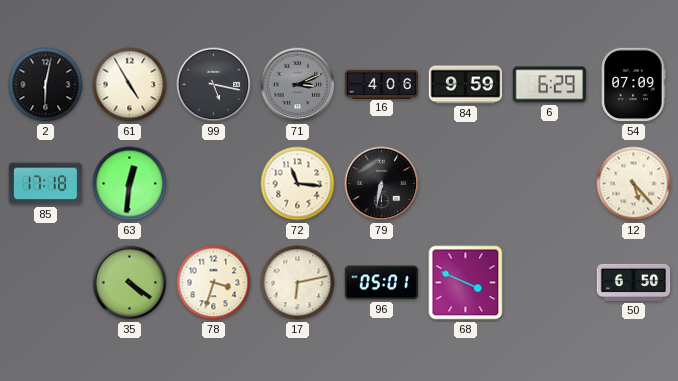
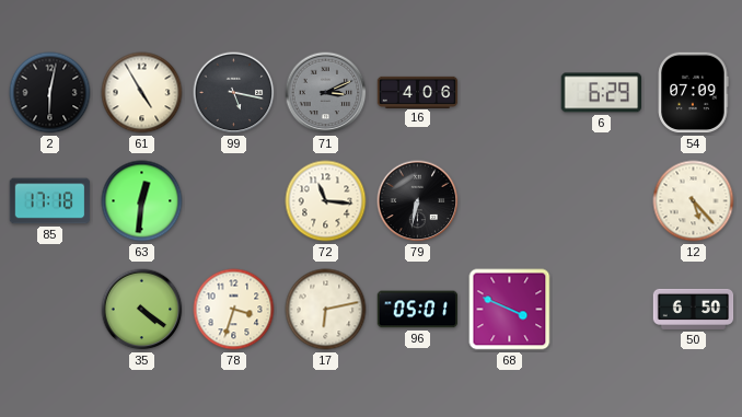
84: 9:59 -> none
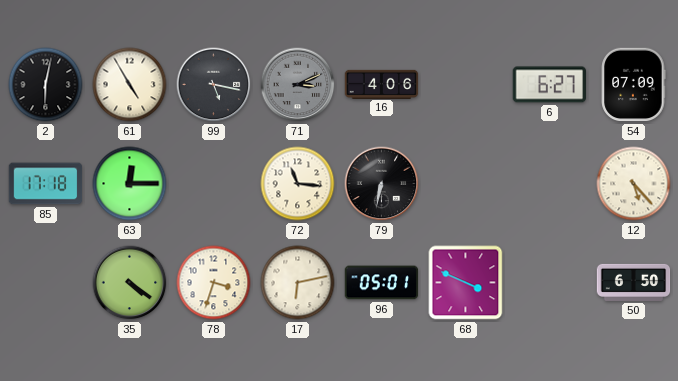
6: 6:29 -> 6:27
63: 12:31 -> 12:15
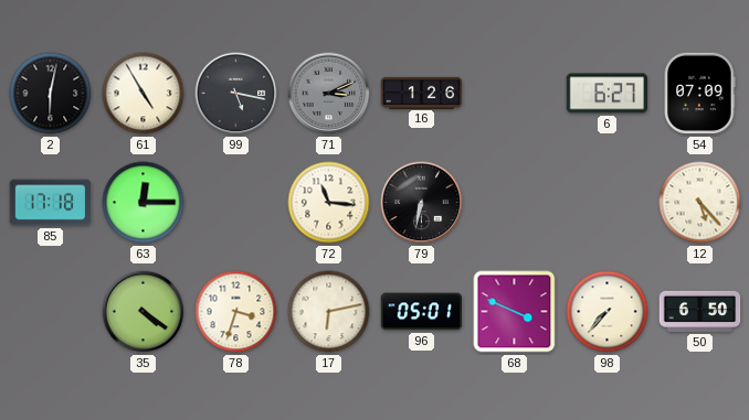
16: 4:06 -> 1:26
98: none -> 7:37
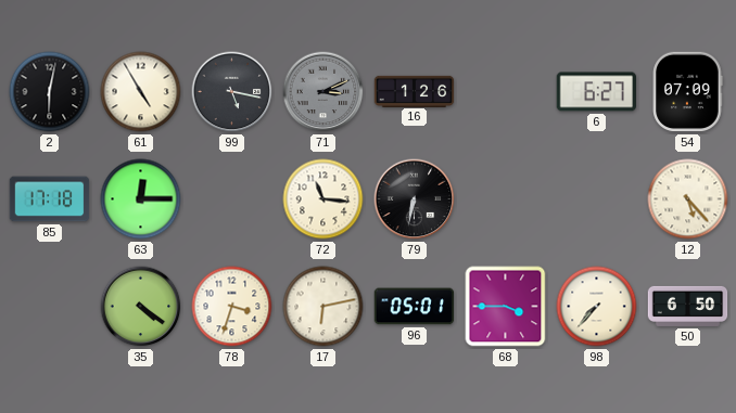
68: 3:49 -> 3:45
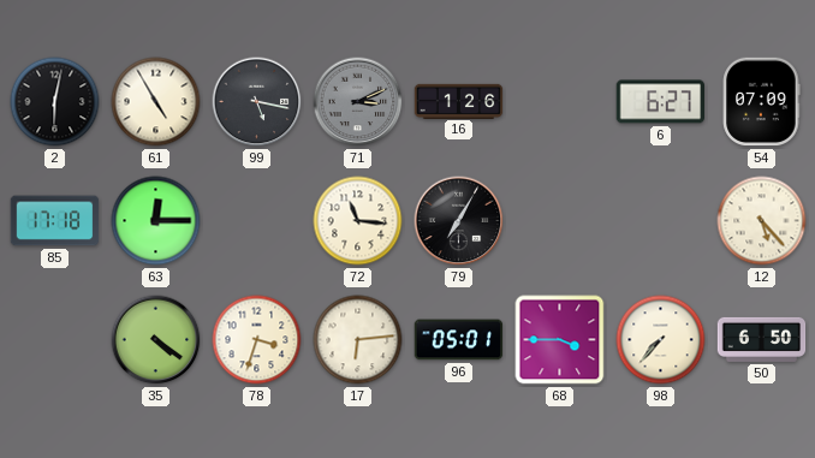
79: 6:32 -> 7:05
17: 6:13 -> 6:14
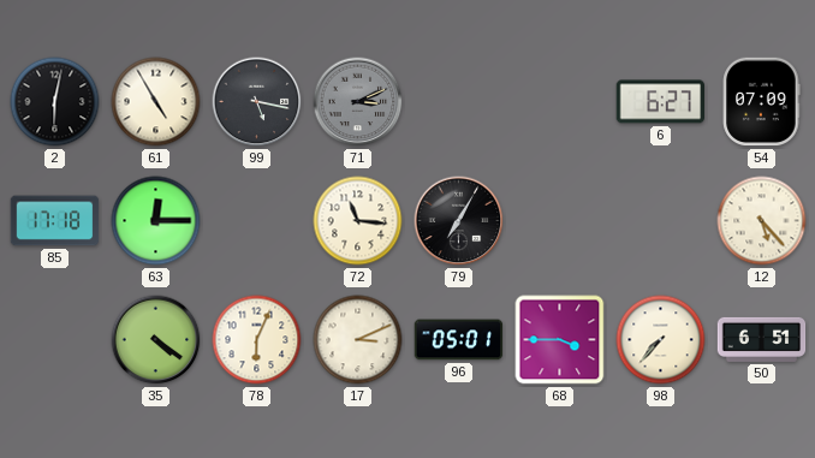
16: 1:26 -> none
78: 3:33 -> 6:04
17: 6:14 -> 3:11
50: 6:50 -> 6:51
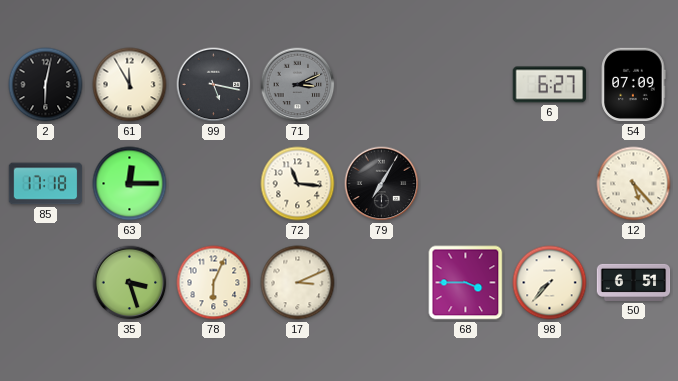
61: 4:55 -> 11:55
35: 4:21 -> 3:27
96: 05:01 -> none
